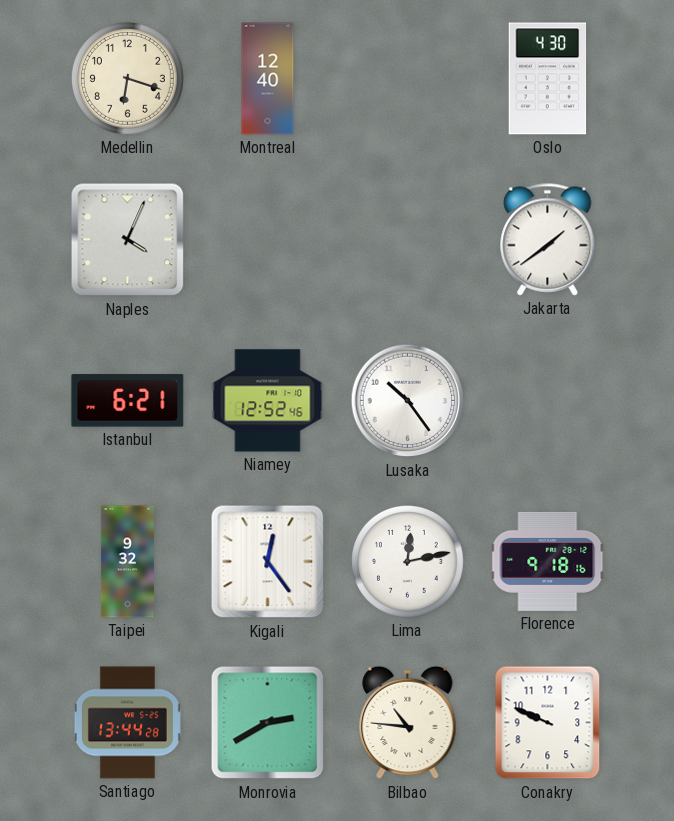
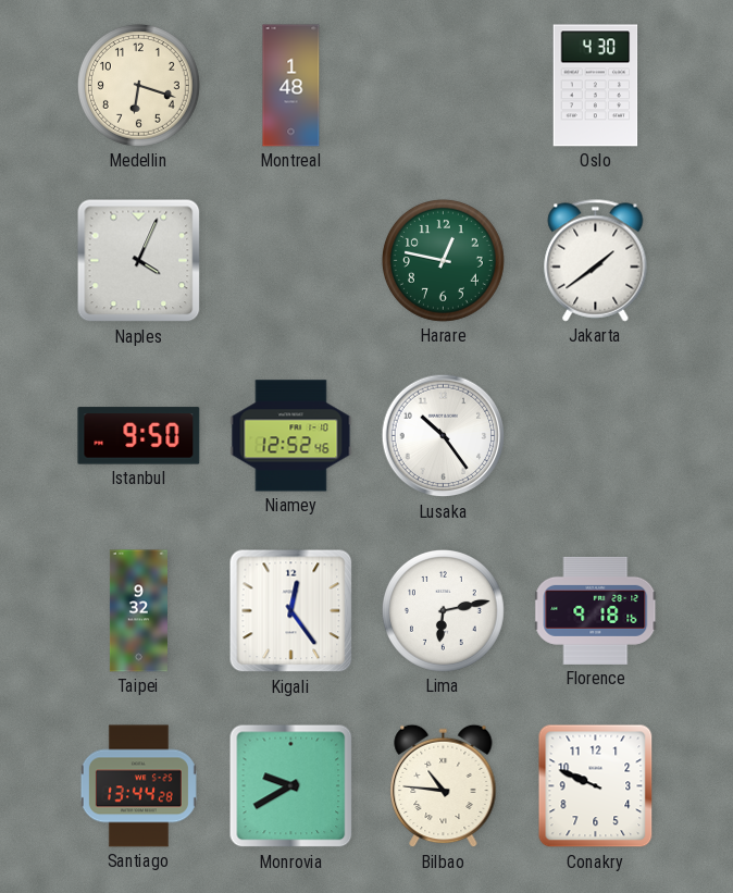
Montreal: 12:40 -> 1:48
Harare: none -> 12:47
Istanbul: 6:21 -> 9:50
Lima: 12:13 -> 6:13
Monrovia: 2:40 -> 9:40
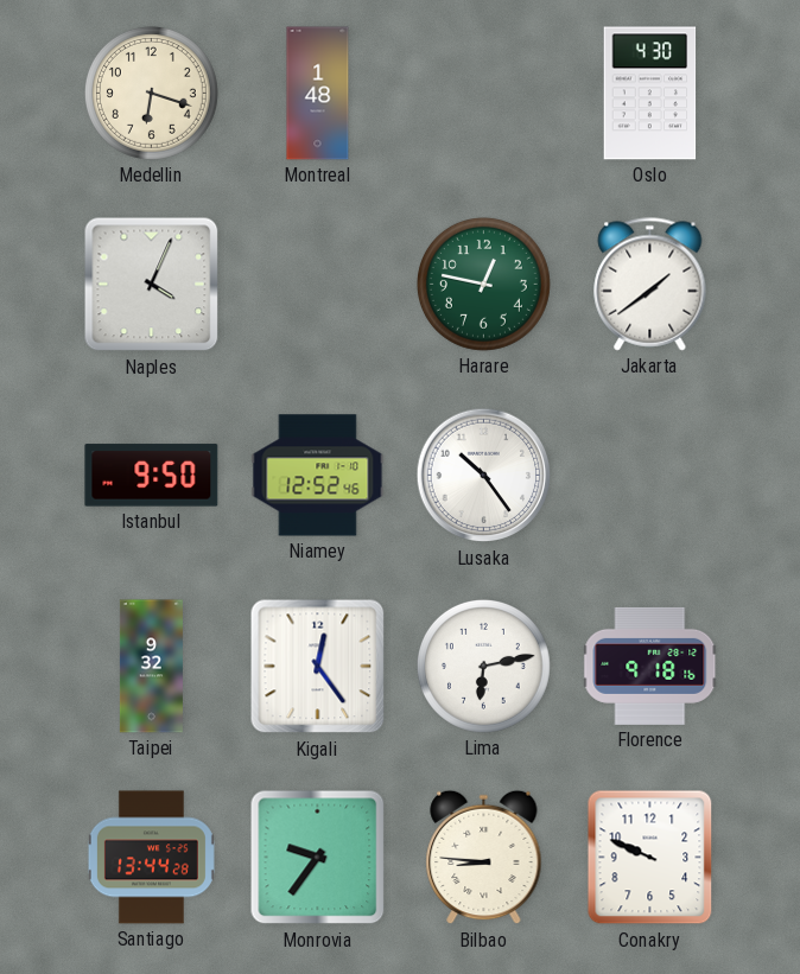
Monrovia: 9:40 -> 9:36
Bilbao: 10:46 -> 8:46
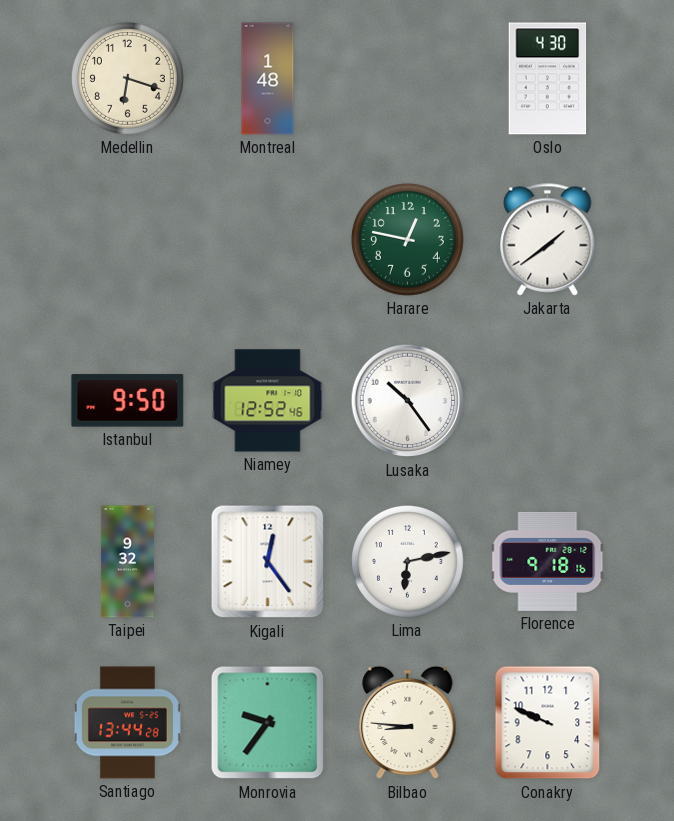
Naples: 4:04 -> none
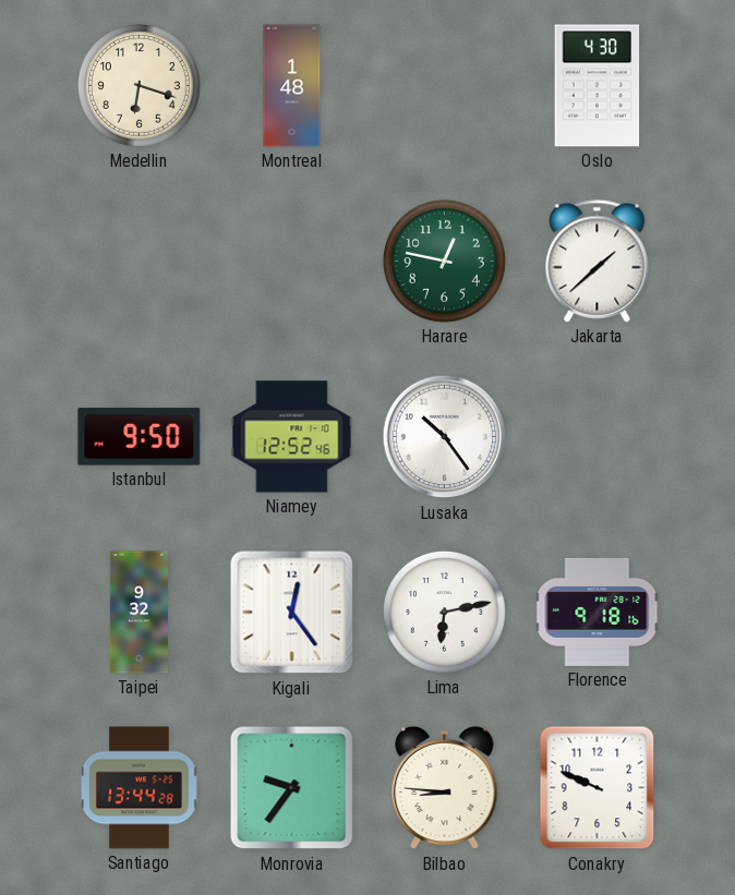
Jakarta: 1:39 -> 1:38
